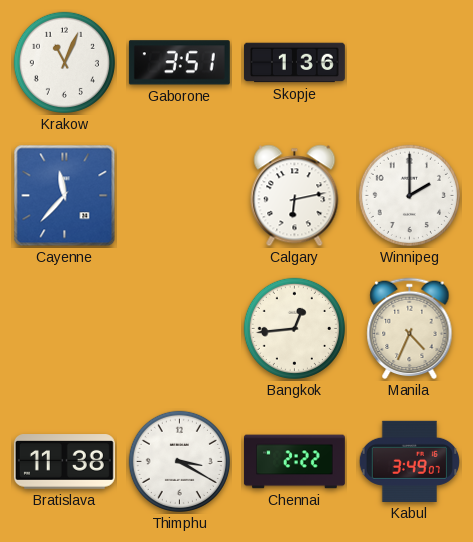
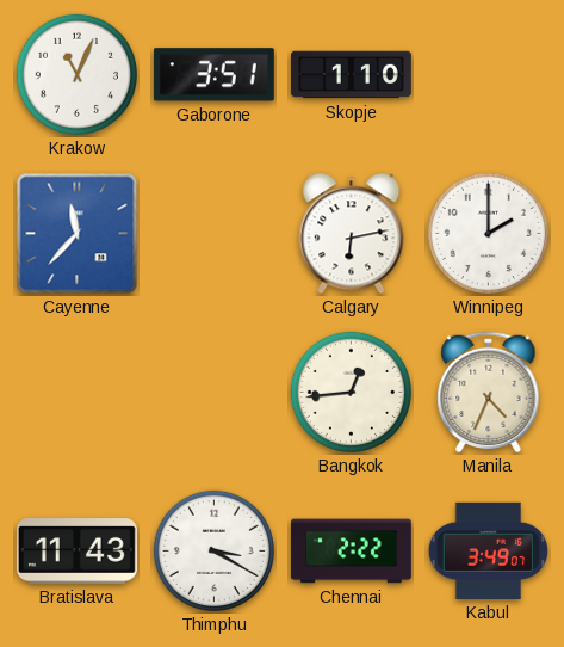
Skopje: 1:36 -> 1:10
Bratislava: 11:38 -> 11:43
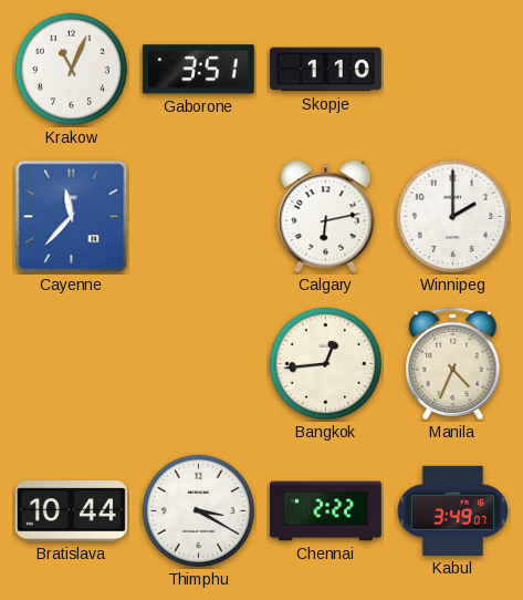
Bratislava: 11:43 -> 10:44
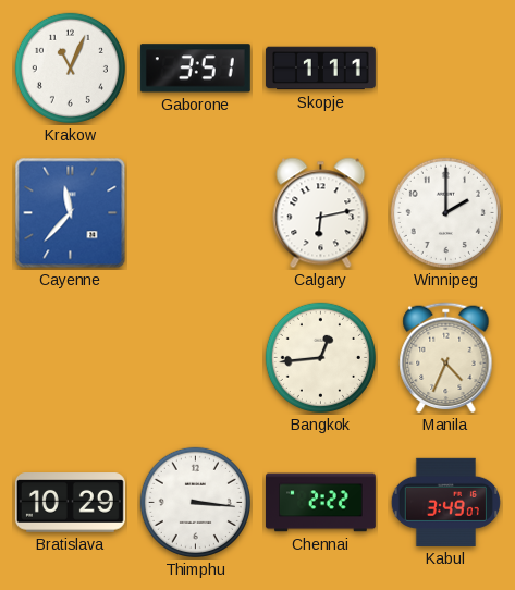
Skopje: 1:10 -> 1:11
Bratislava: 10:44 -> 10:29
Thimphu: 3:20 -> 3:16
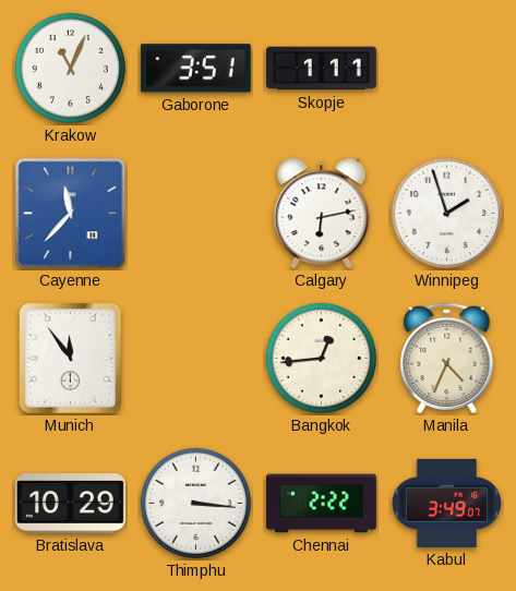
Winnipeg: 2:00 -> 1:57
Munich: none -> 11:54
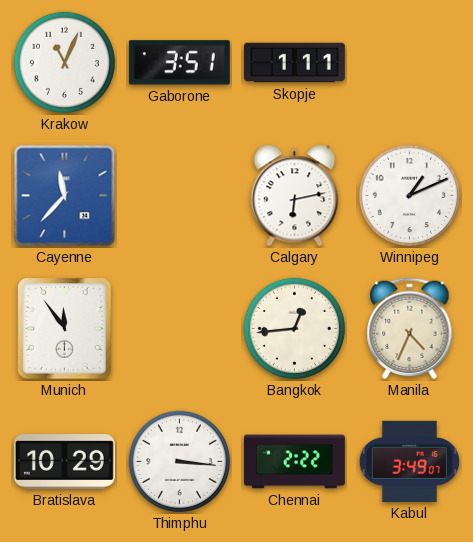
Winnipeg: 1:57 -> 1:11
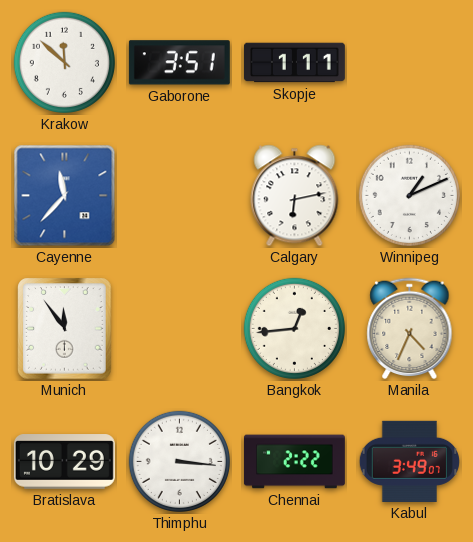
Krakow: 11:04 -> 11:52
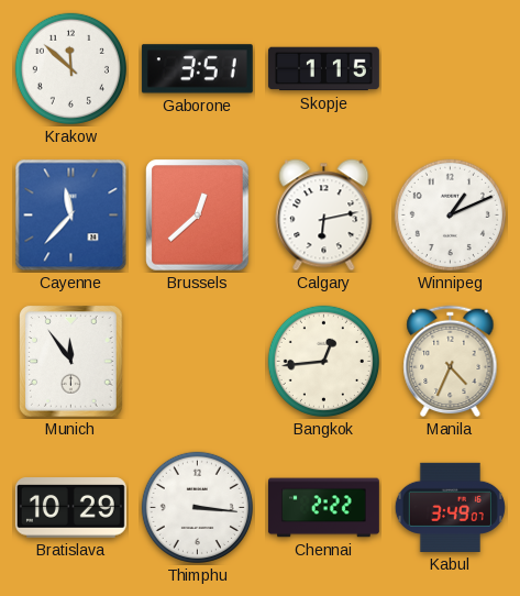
Skopje: 1:11 -> 1:15
Brussels: none -> 12:38
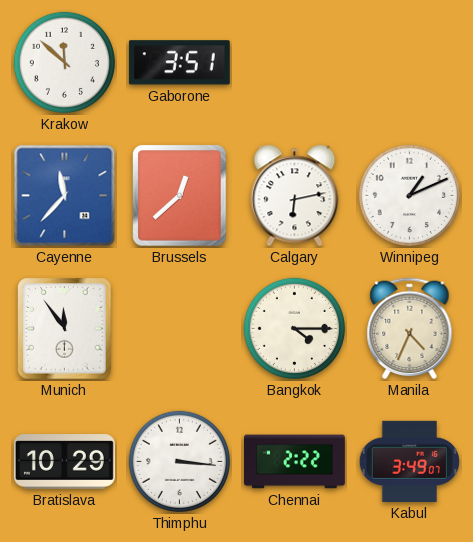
Skopje: 1:15 -> none
Bangkok: 12:44 -> 4:15
